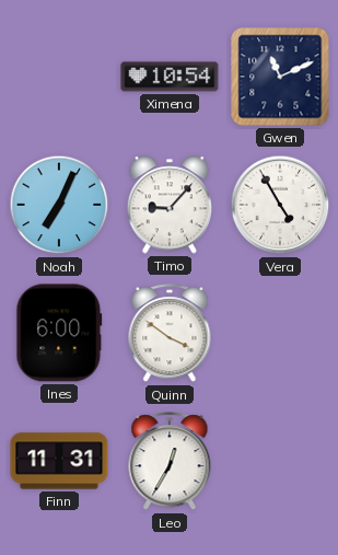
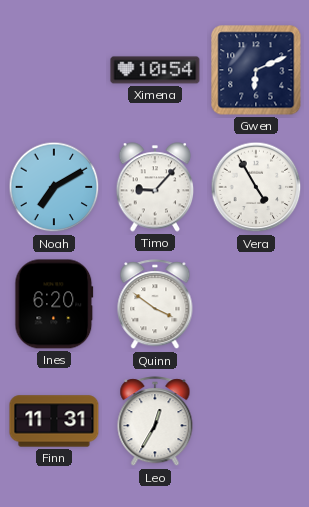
Gwen: 11:11 -> 6:11
Noah: 7:04 -> 7:10
Ines: 6:00 -> 6:20
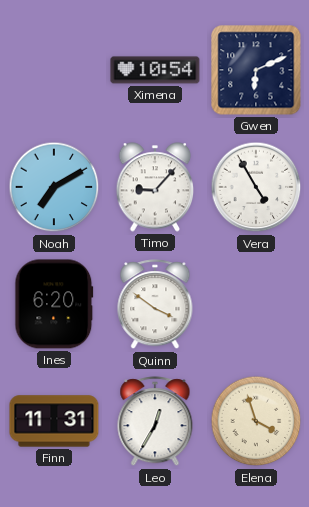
Elena: none -> 3:57
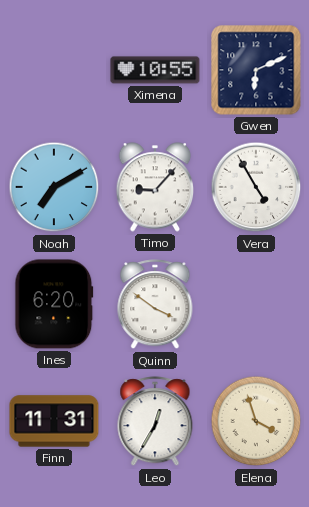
Ximena: 10:54 -> 10:55
